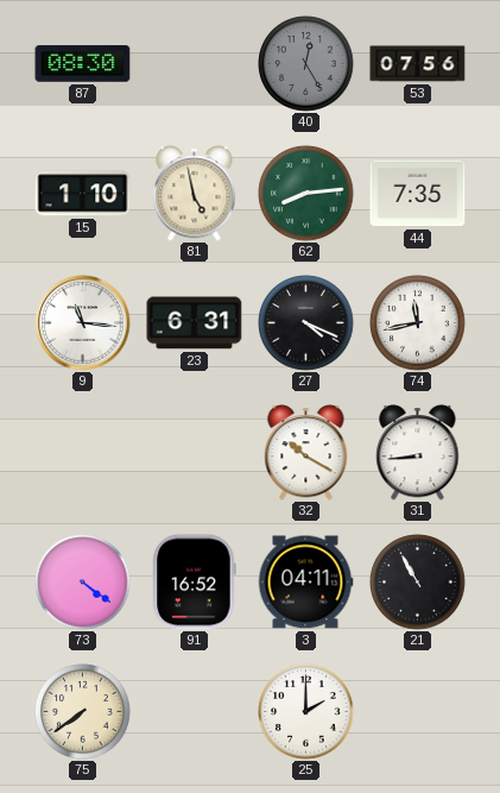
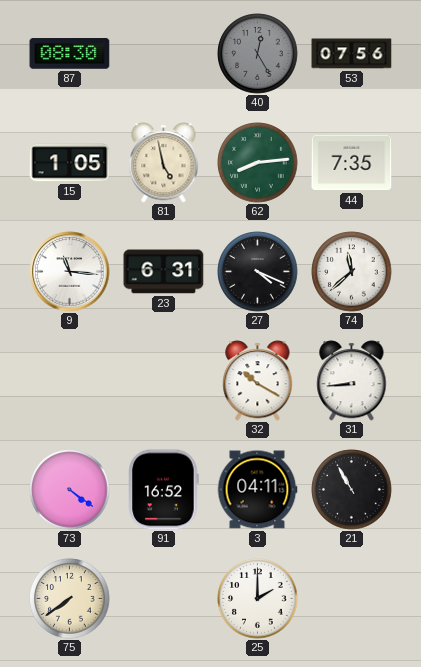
15: 1:10 -> 1:05
74: 11:43 -> 11:38
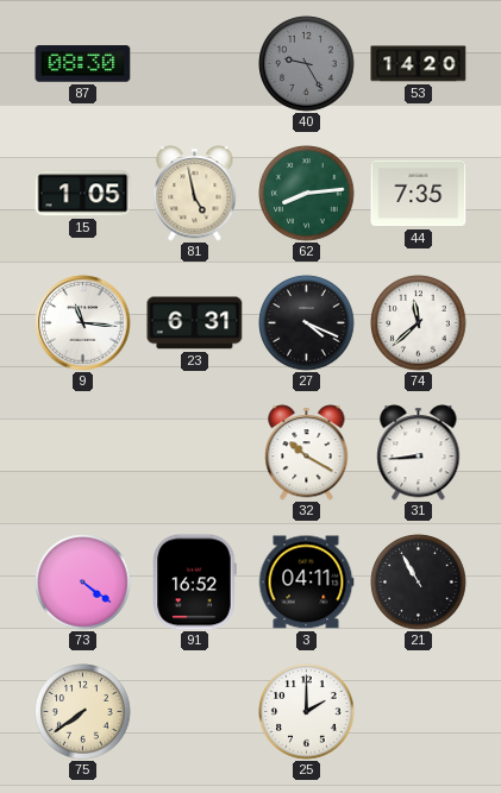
40: 12:25 -> 9:25
53: 07:56 -> 14:20
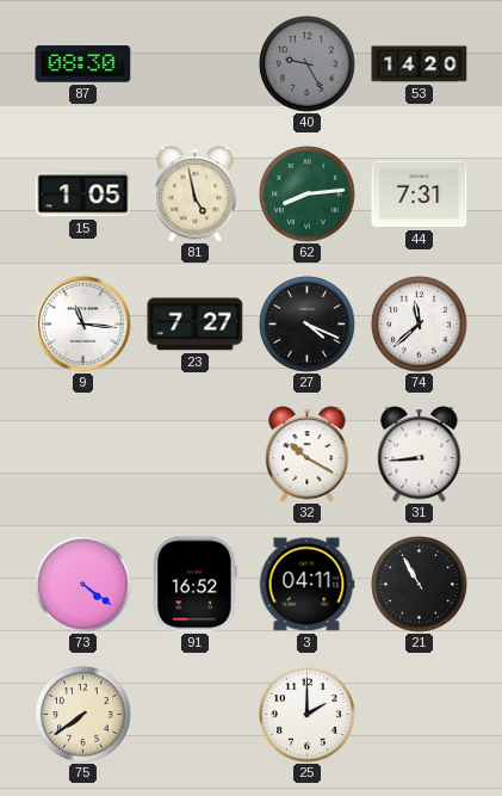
44: 7:35 -> 7:31
23: 6:31 -> 7:27
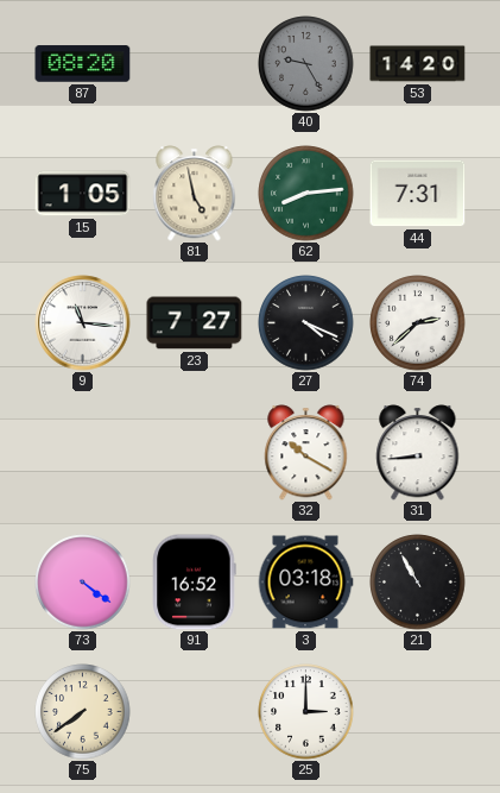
87: 08:30 -> 08:20
74: 11:38 -> 2:38
3: 04:11 -> 03:18
25: 2:00 -> 3:00
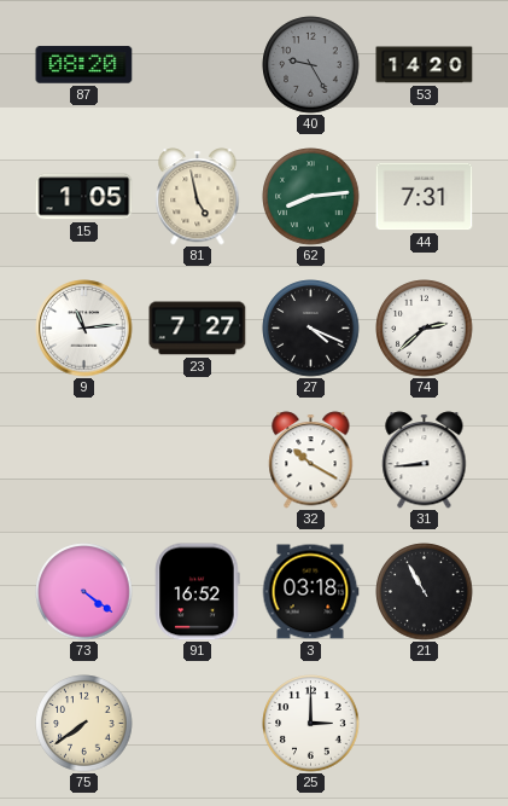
9: 11:16 -> 11:14
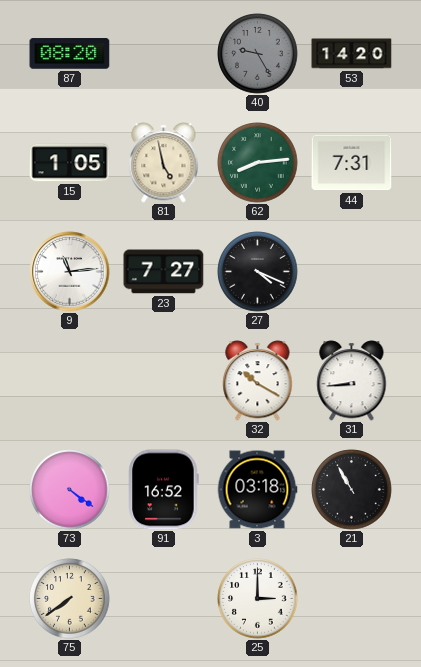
74: 2:38 -> none
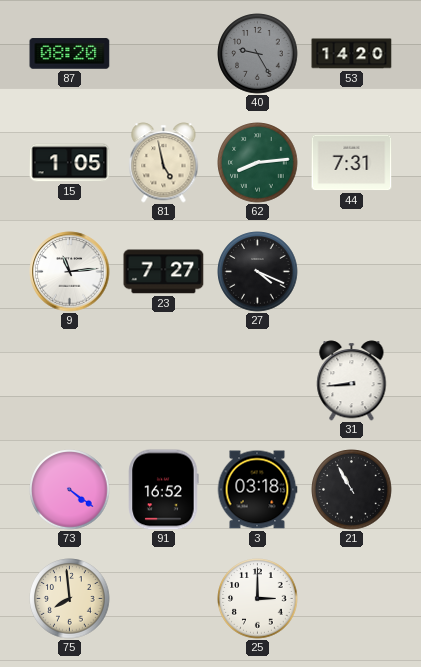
32: 10:20 -> none
75: 7:39 -> 7:59
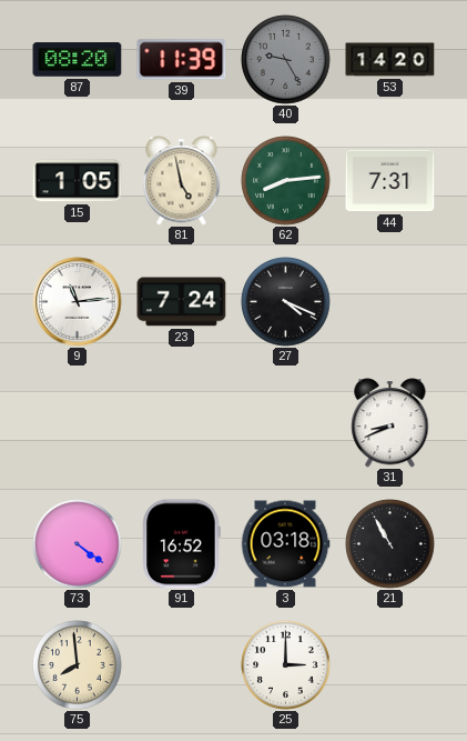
39: none -> 11:39
23: 7:27 -> 7:24
31: 8:44 -> 8:41
